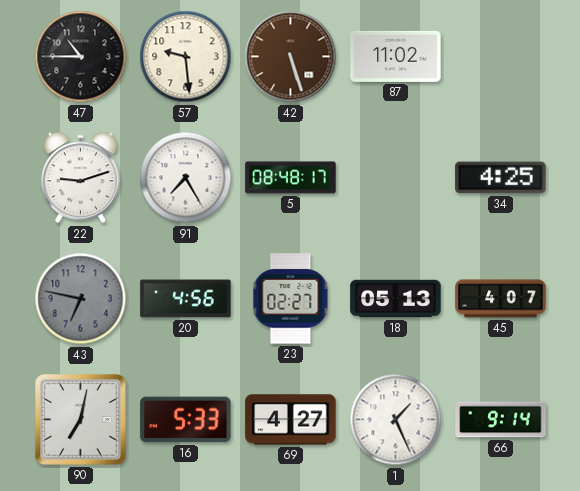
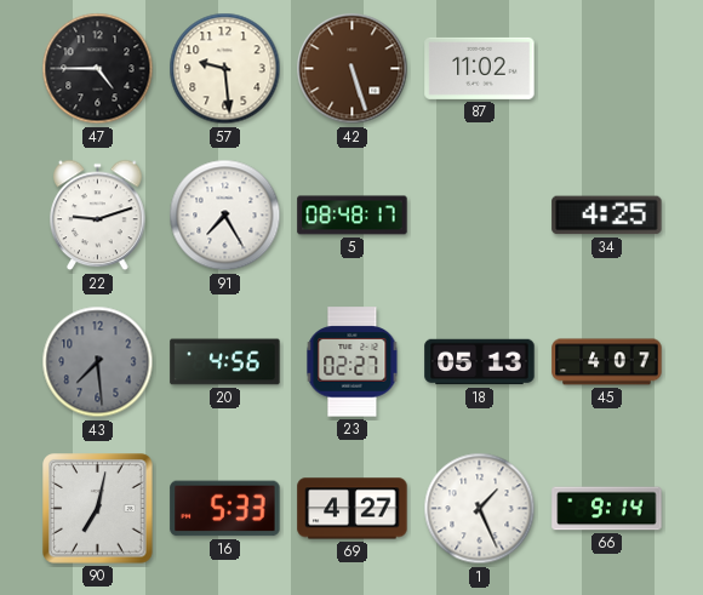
47: 10:45 -> 4:45
43: 6:47 -> 7:29
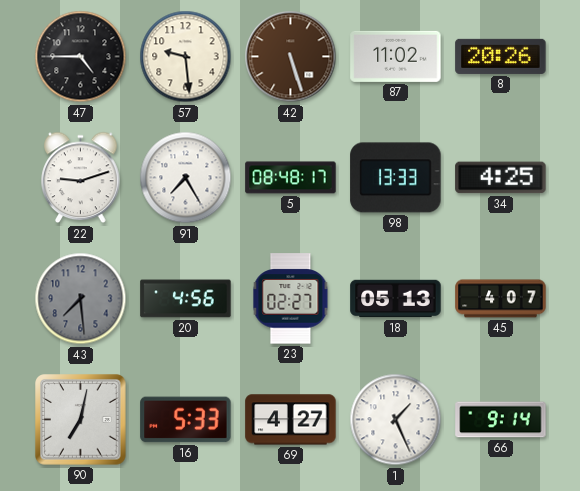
8: none -> 20:26
98: none -> 13:33
